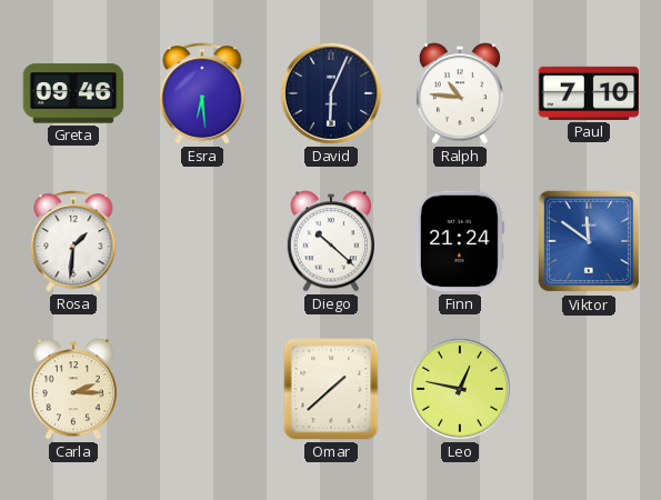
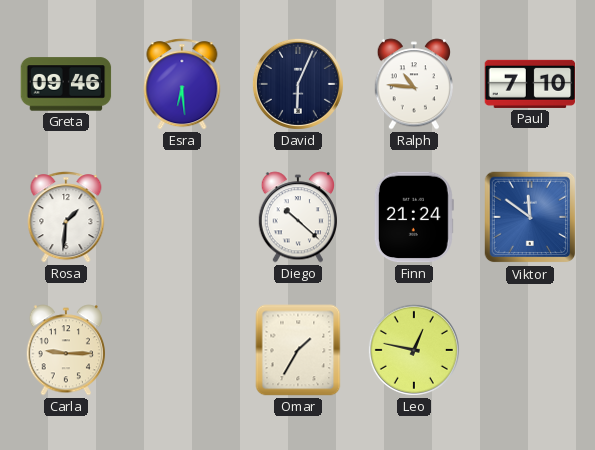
Carla: 2:15 -> 9:15
Omar: 1:38 -> 1:35
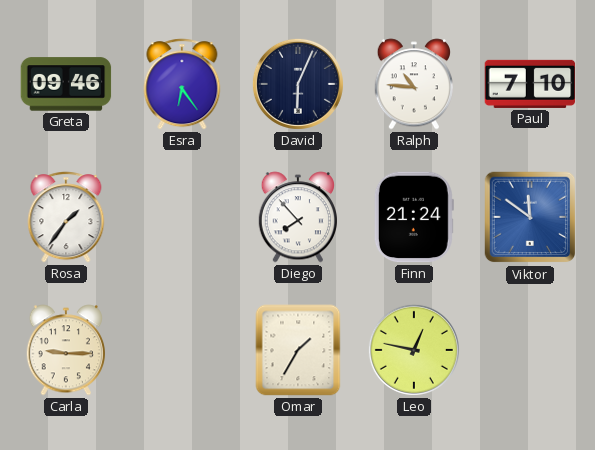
Esra: 6:29 -> 6:24
Rosa: 1:31 -> 1:36
Diego: 10:22 -> 7:53
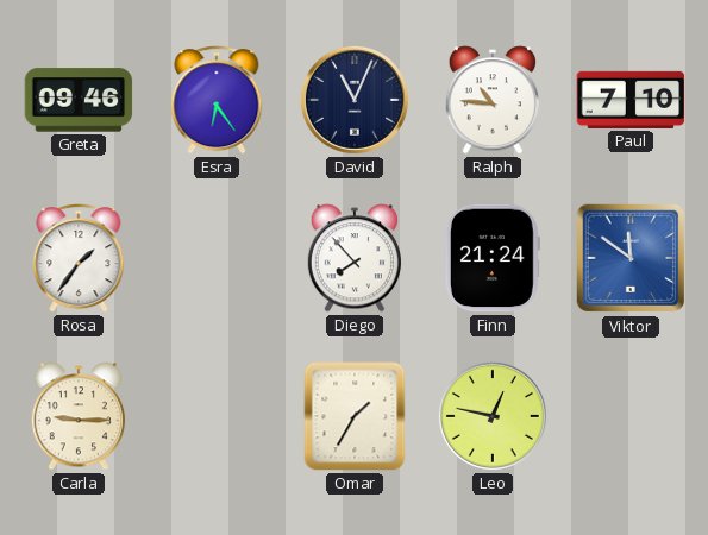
David: 6:04 -> 11:04
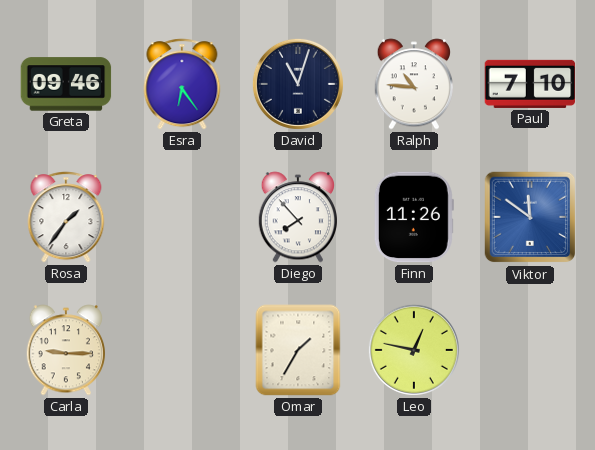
David: 11:04 -> 11:03
Finn: 21:24 -> 11:26
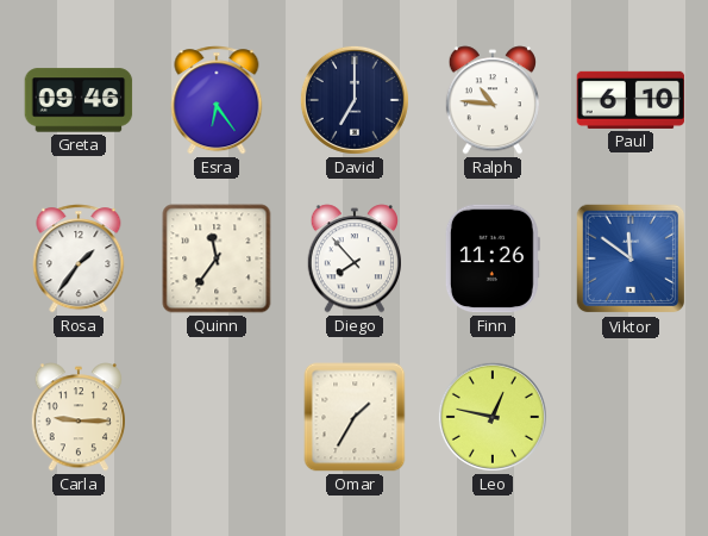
David: 11:03 -> 7:00
Paul: 7:10 -> 6:10
Quinn: none -> 11:36
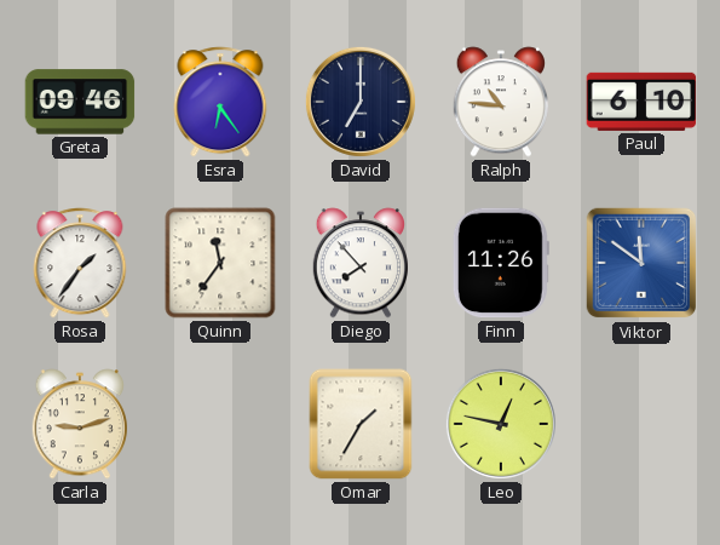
Carla: 9:15 -> 9:12
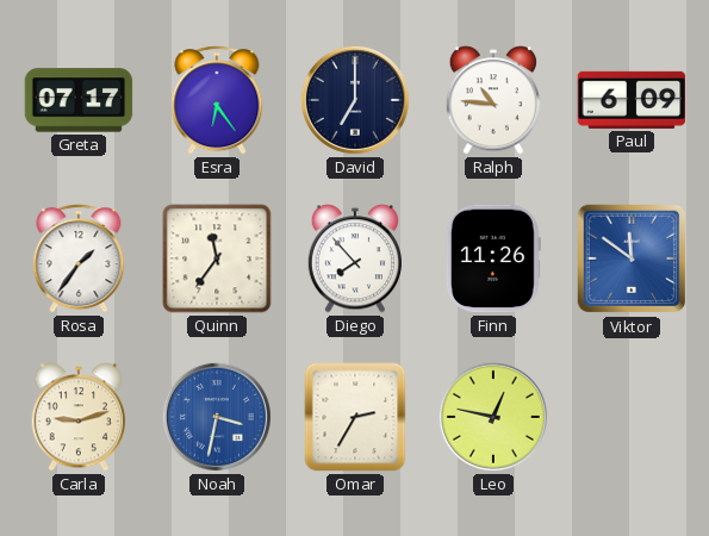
Greta: 09:46 -> 07:17
Paul: 6:10 -> 6:09
Noah: none -> 3:32
Omar: 1:35 -> 2:35
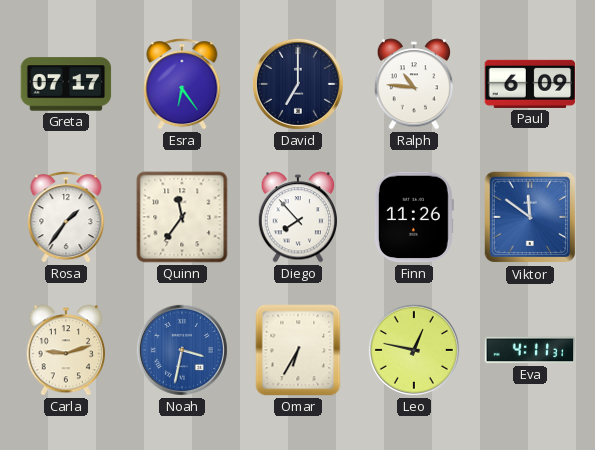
Omar: 2:35 -> 6:35
Eva: none -> 4:11
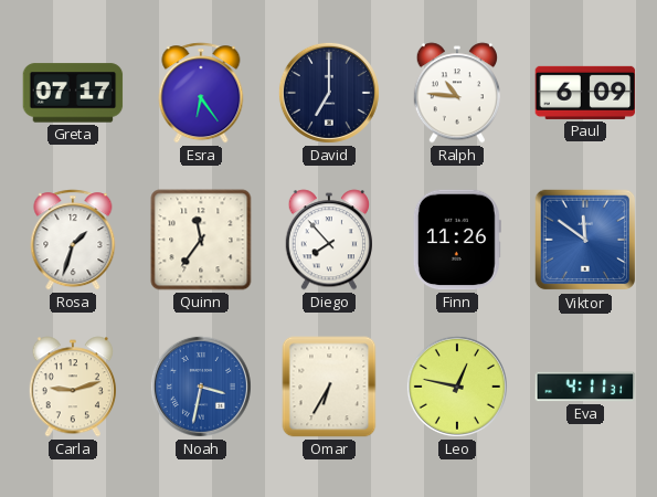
Rosa: 1:36 -> 1:33
